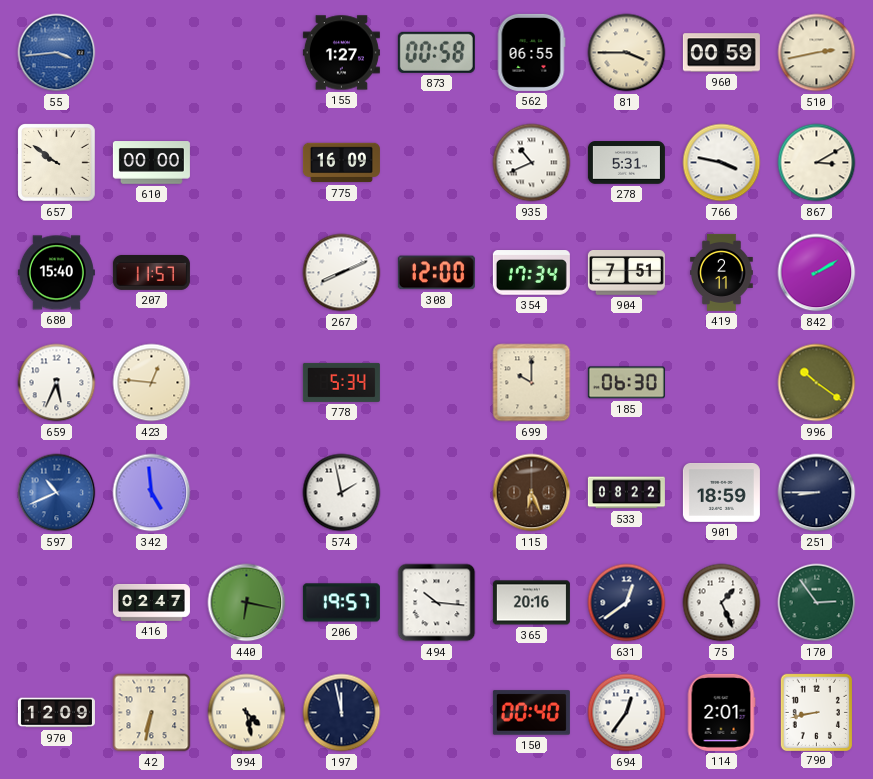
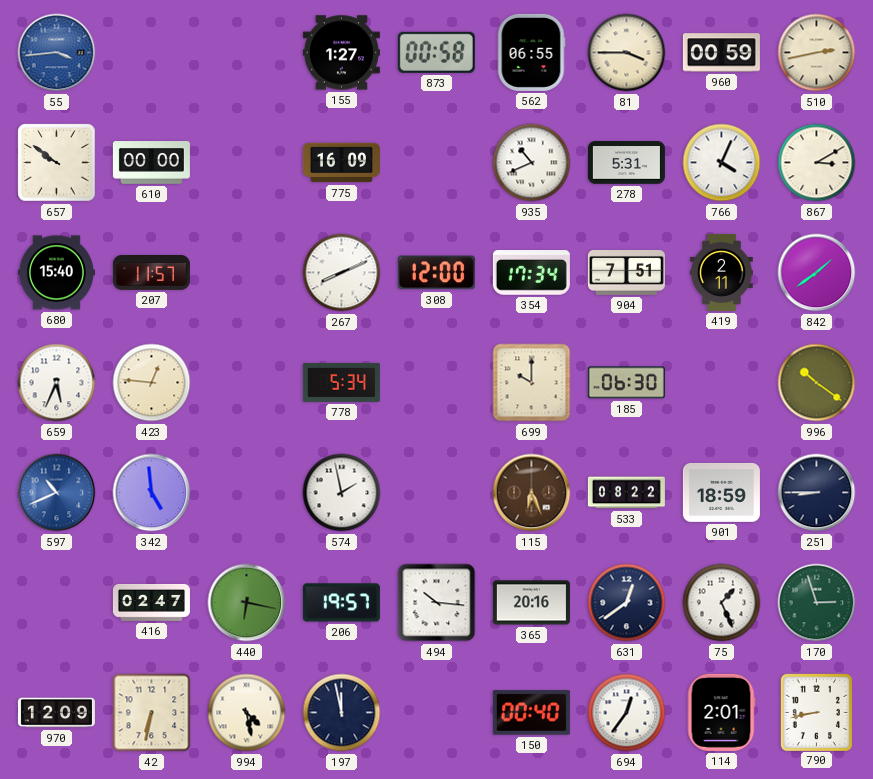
766: 3:47 -> 4:04
842: 2:10 -> 1:39
170: 2:54 -> 2:57
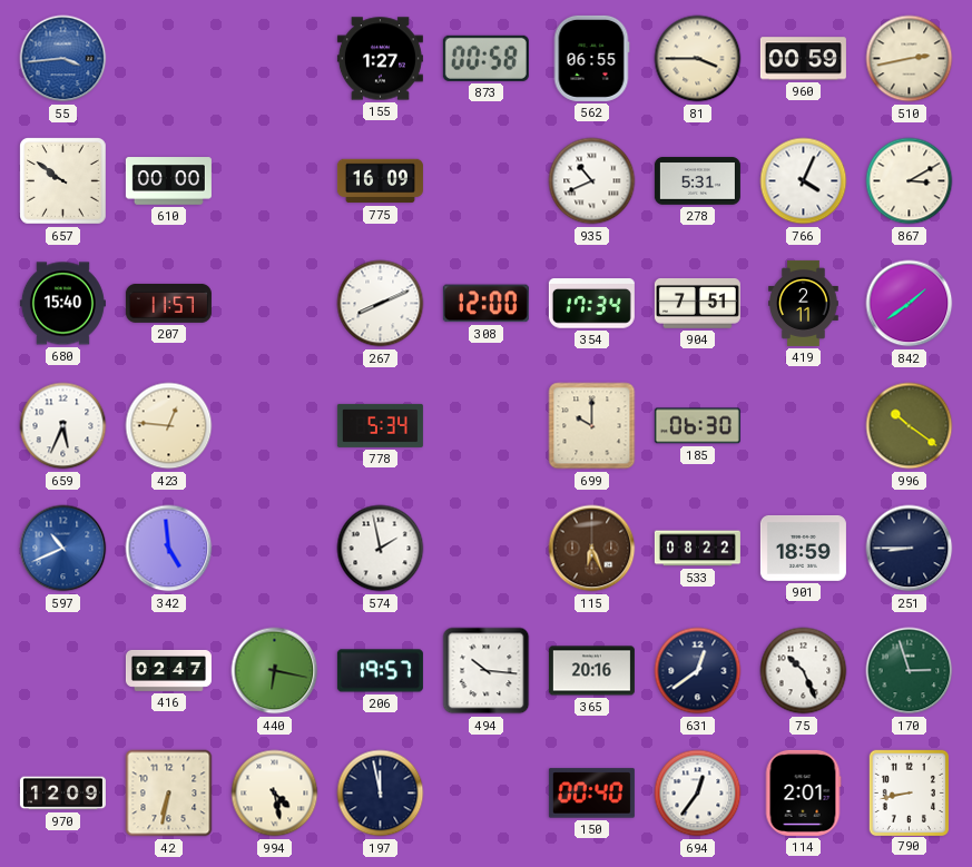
75: 1:26 -> 10:26
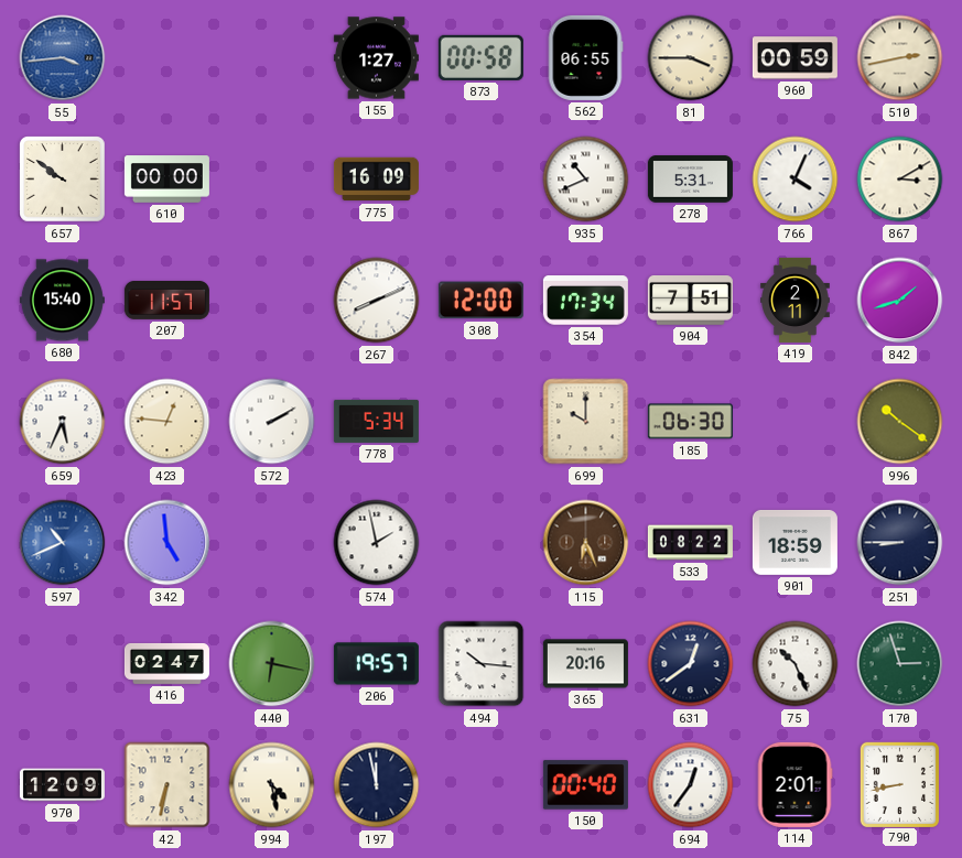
842: 1:39 -> 1:42
572: none -> 2:10
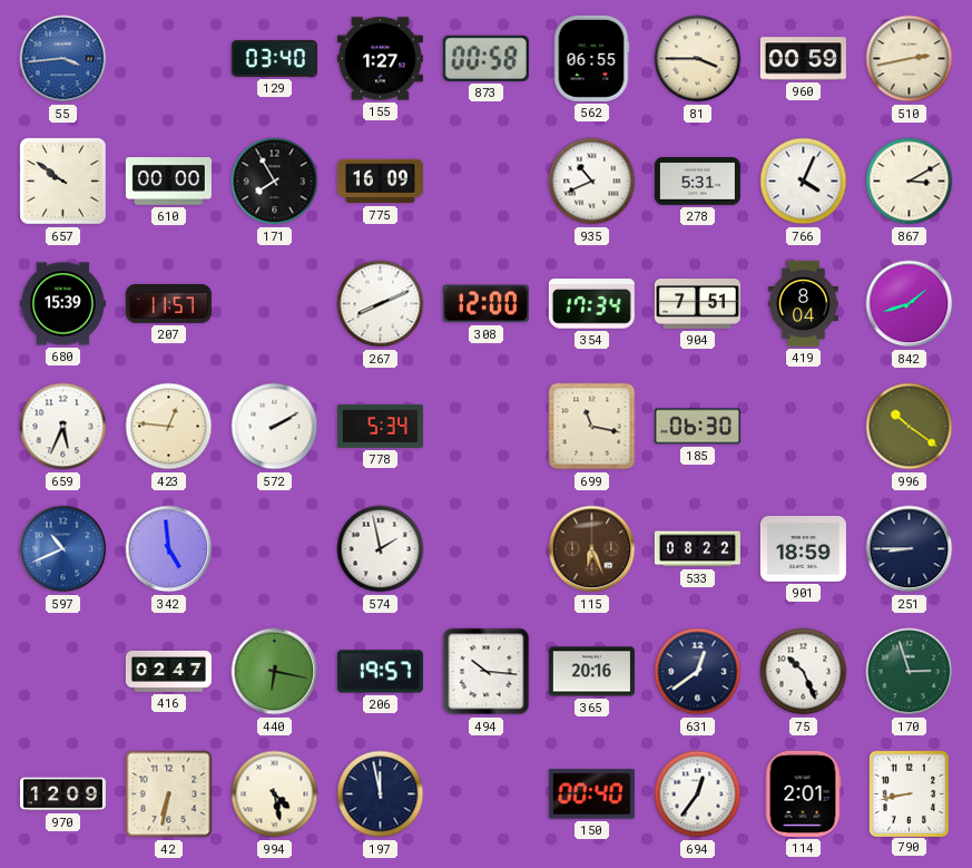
129: none -> 03:40
171: none -> 7:55
680: 15:40 -> 15:39
419: 2:11 -> 8:04
699: 10:00 -> 11:17
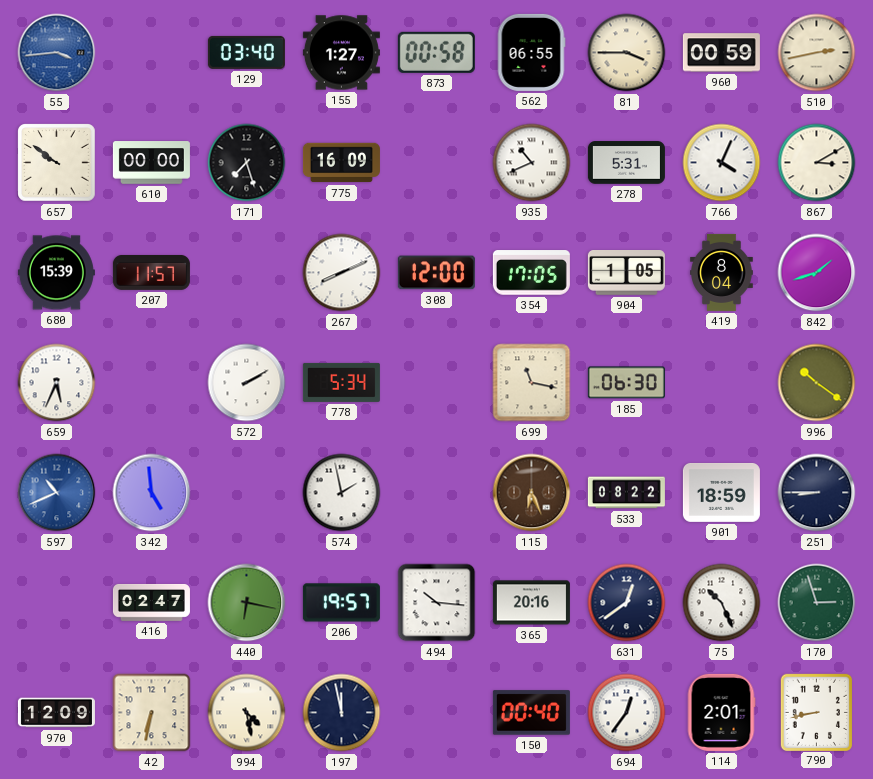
171: 7:55 -> 7:27
354: 17:34 -> 17:05
904: 7:51 -> 1:05
423: 12:46 -> none
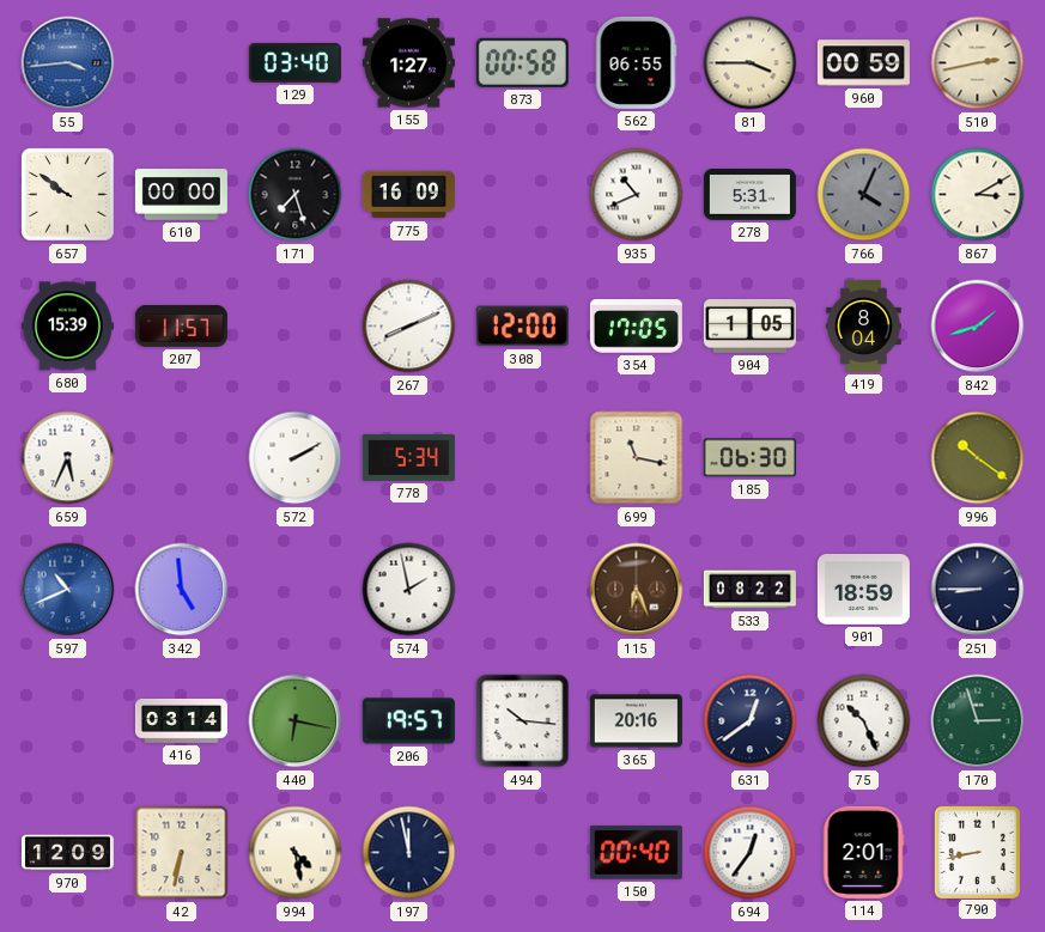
766 dial: white -> grey
416: 02:47 -> 03:14
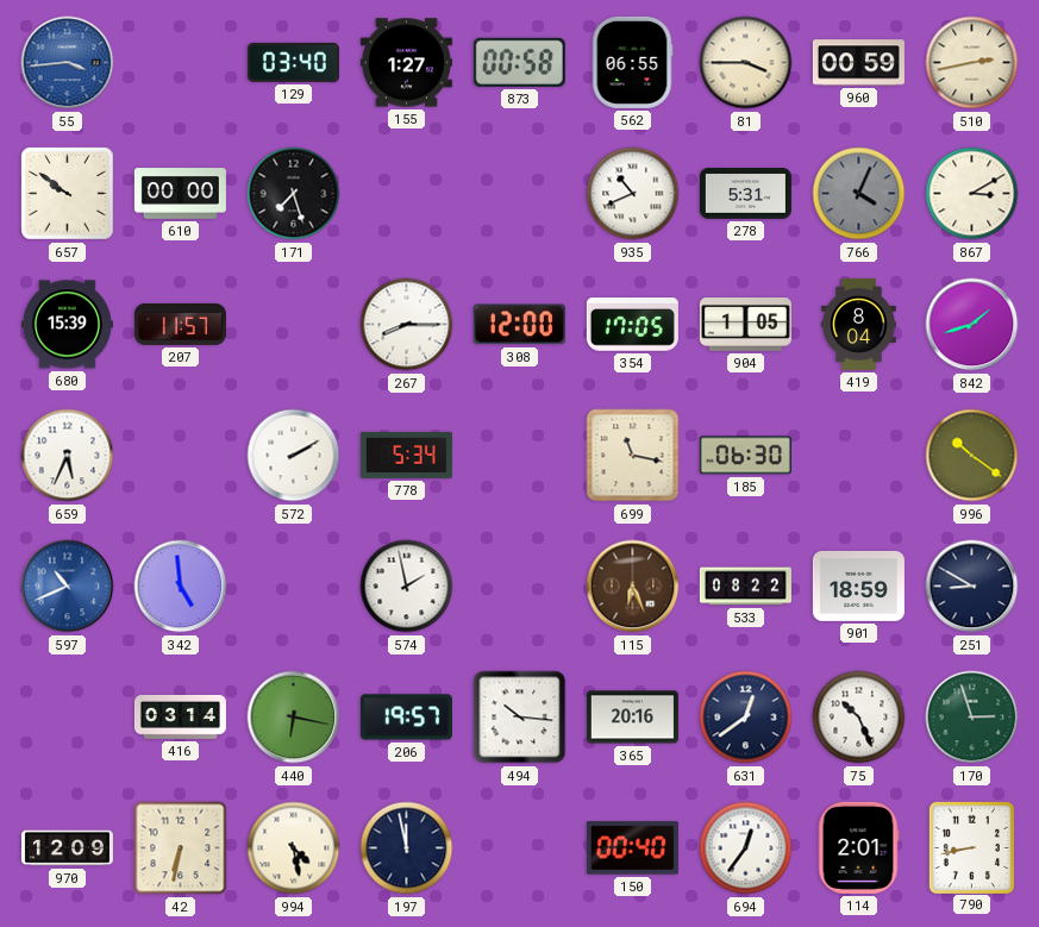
775: 16:09 -> none
267: 8:11 -> 8:15
251: 8:45 -> 8:50
